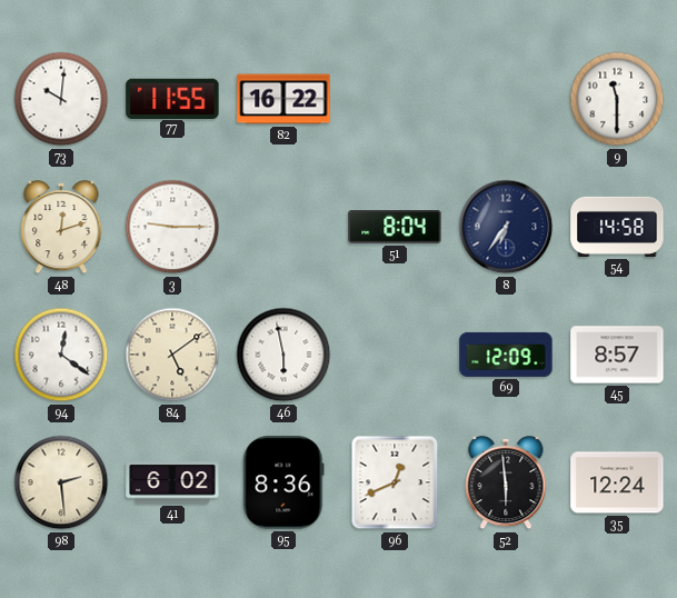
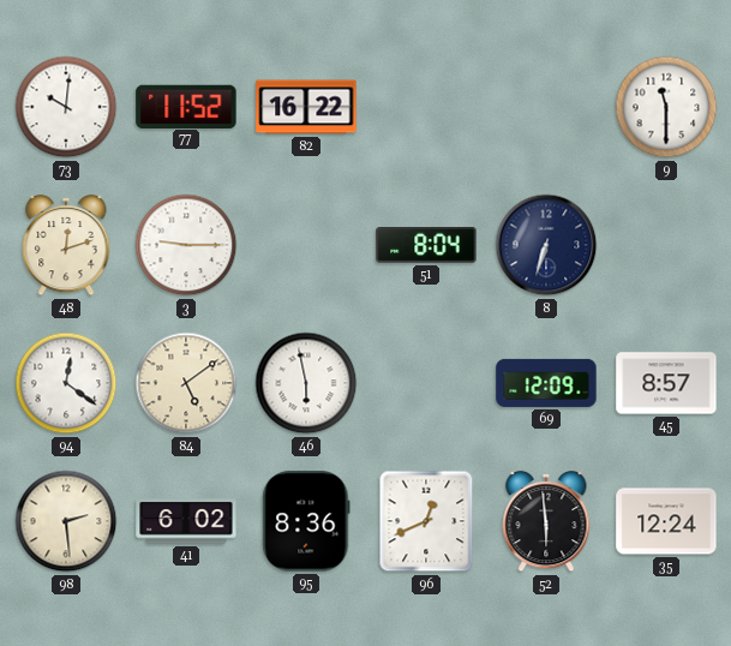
77: 11:55 -> 11:52
8: 6:36 -> 6:33
54: 14:58 -> none
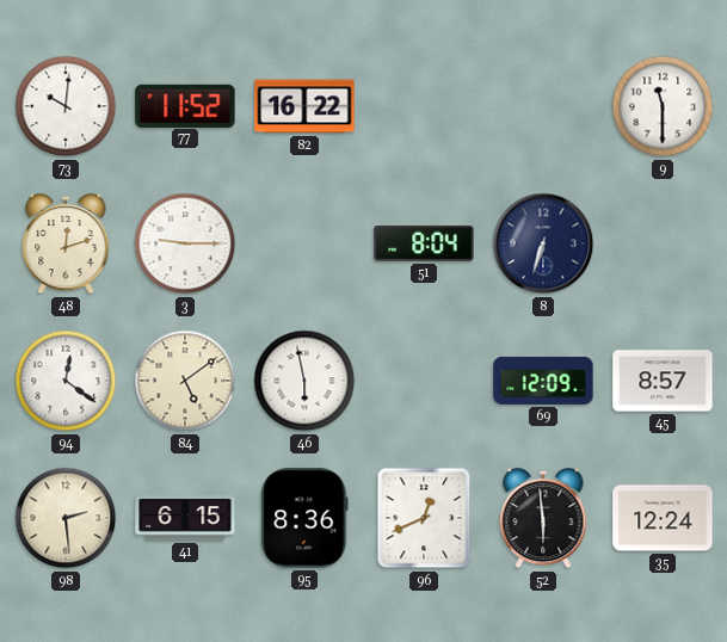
41: 6:02 -> 6:15
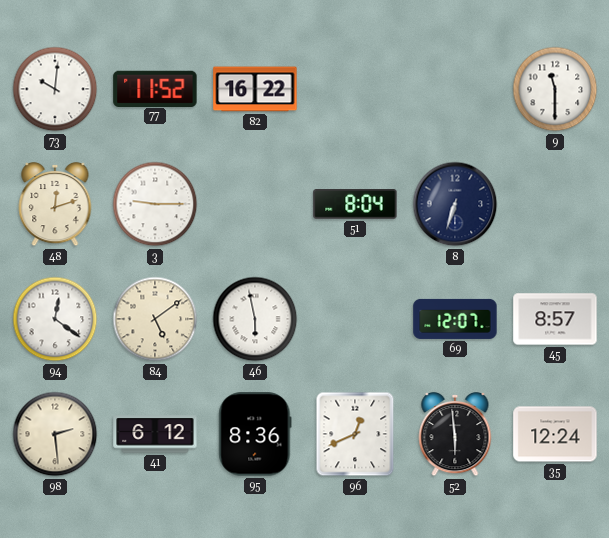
69: 12:09 -> 12:07
41: 6:15 -> 6:12
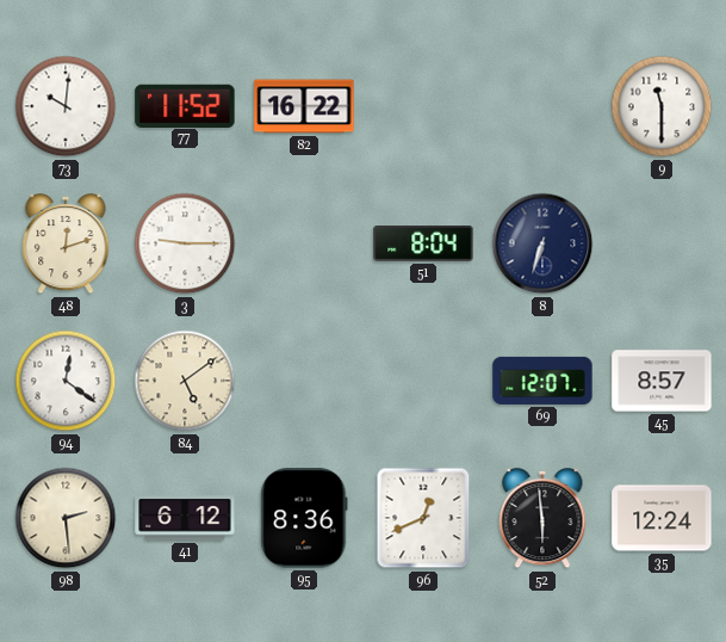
46: 5:58 -> none
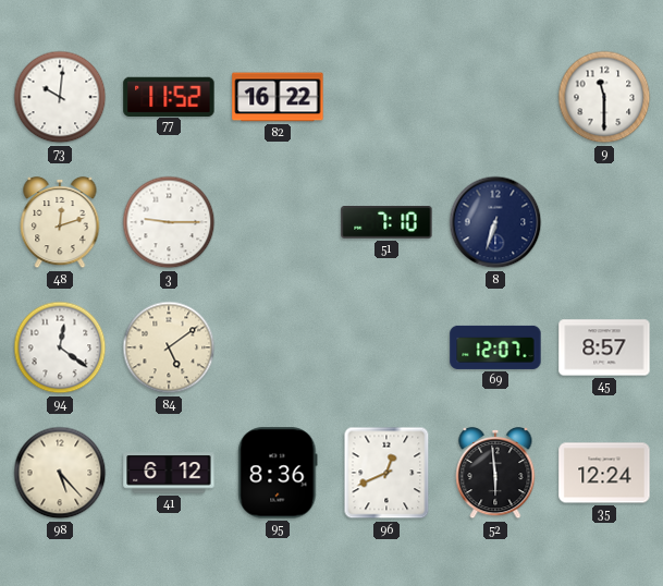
51: 8:04 -> 7:10
98: 2:29 -> 5:23
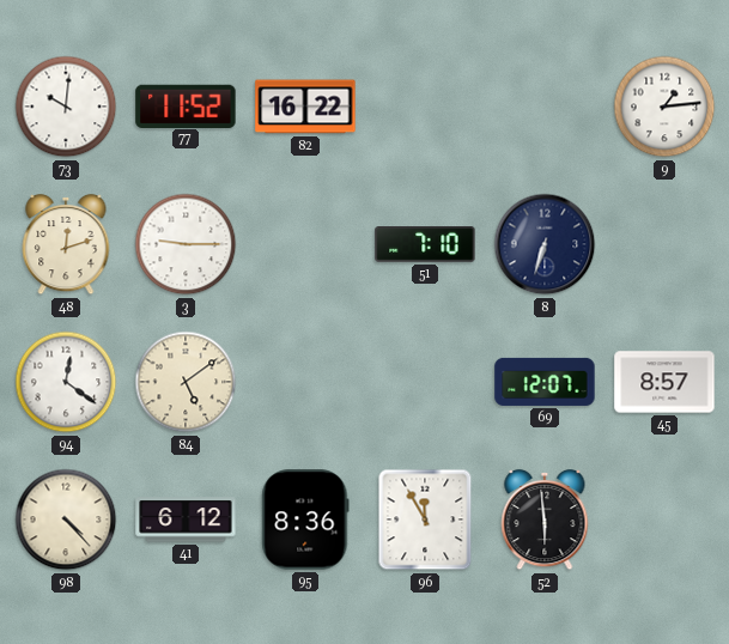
9: 11:30 -> 1:14
98: 5:23 -> 4:23
96: 12:41 -> 11:55
35: 12:24 -> none
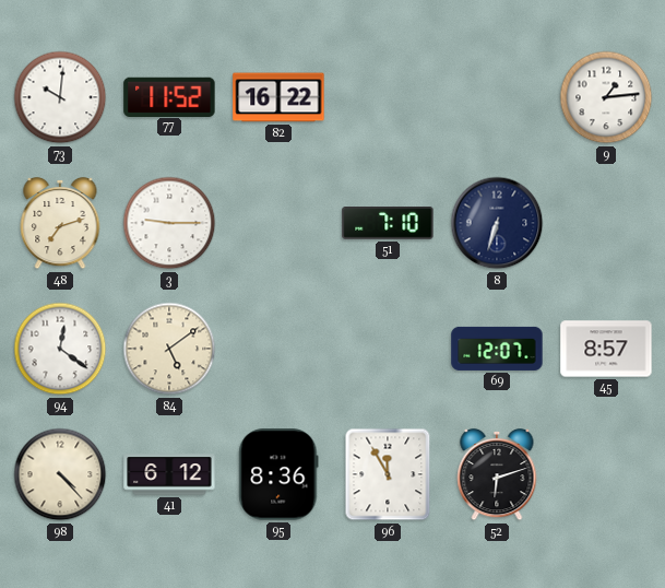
48: 12:12 -> 7:12
52: 5:59 -> 6:12
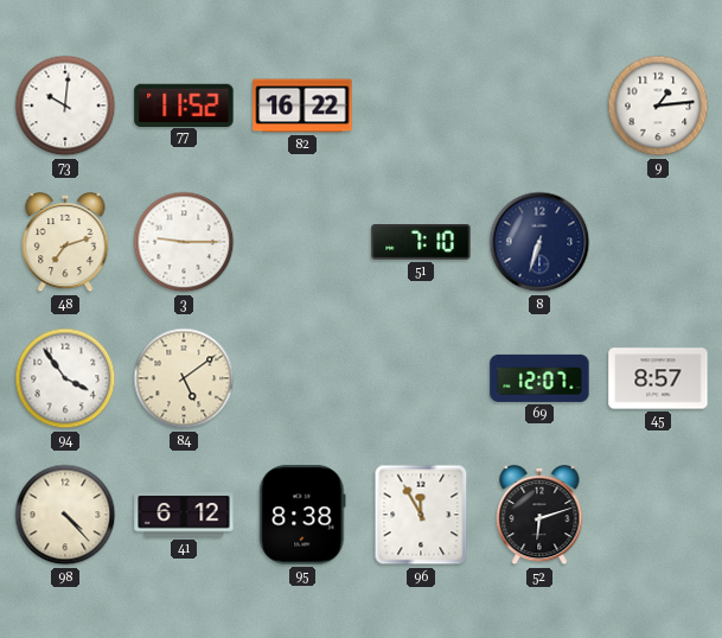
94: 12:21 -> 3:54
95: 8:36 -> 8:38
